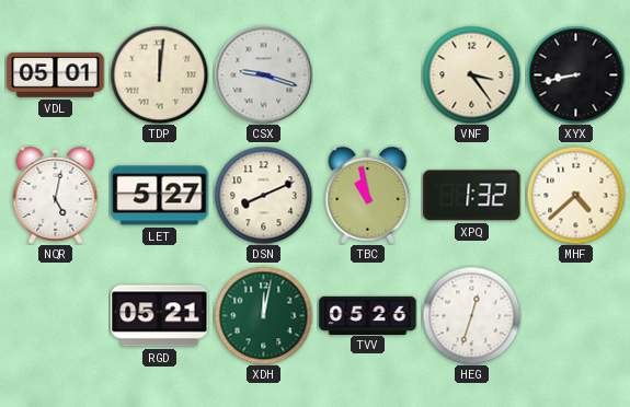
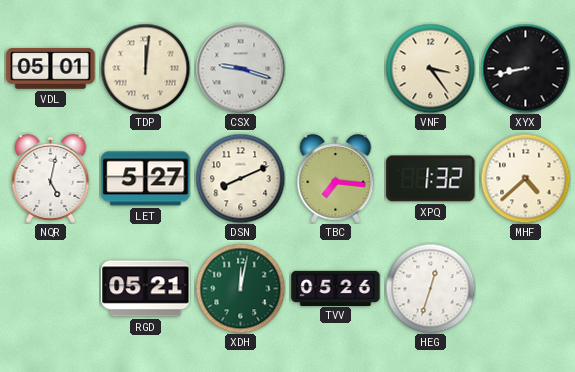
TBC: 10:58 -> 7:16
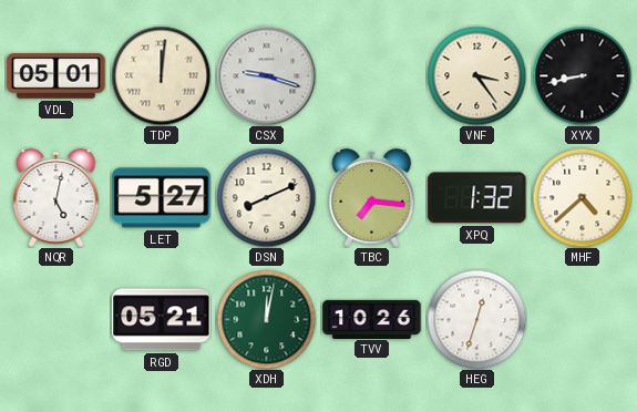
TVV: 05:26 -> 10:26
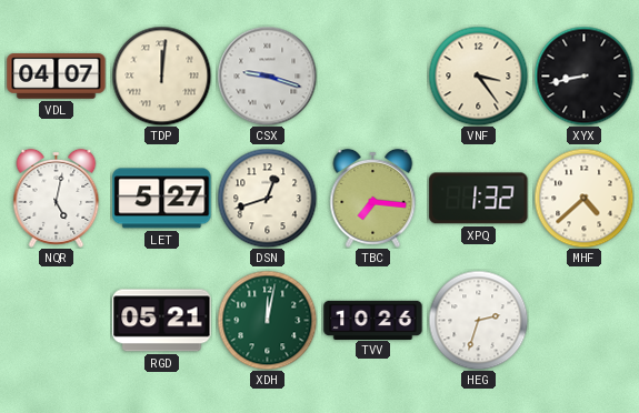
VDL: 05:01 -> 04:07
DSN: 8:11 -> 12:42
HEG: 12:33 -> 2:33
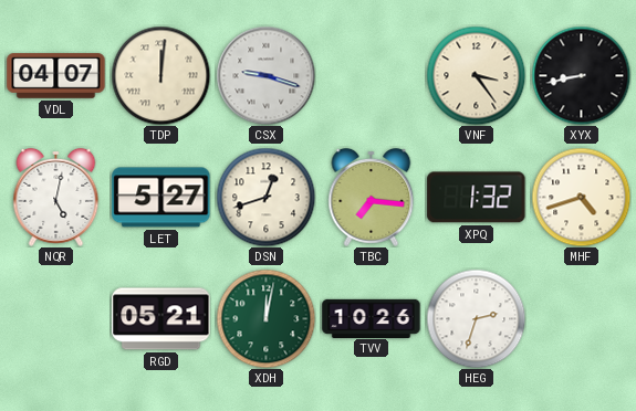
MHF: 4:38 -> 4:42
